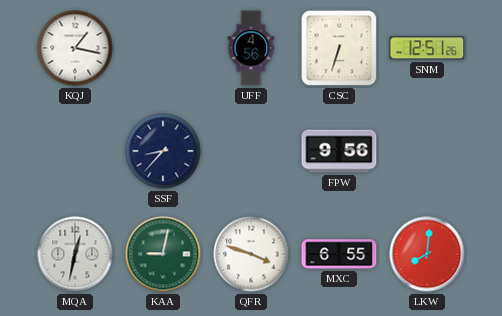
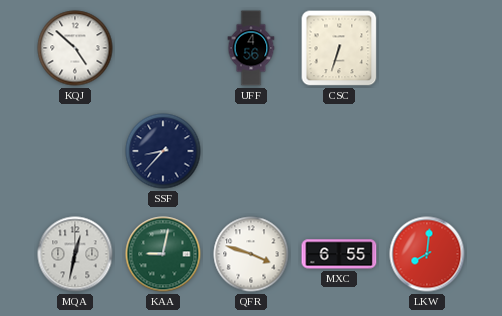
KQJ: 1:17 -> 4:52
SNM: 12:51 -> none
FPW: 9:56 -> none
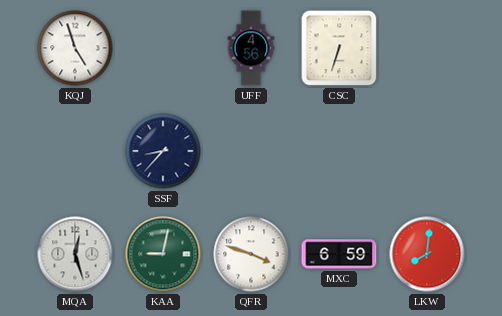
KQJ: 4:52 -> 4:57
MQA: 12:32 -> 12:27
MXC: 6:55 -> 6:59
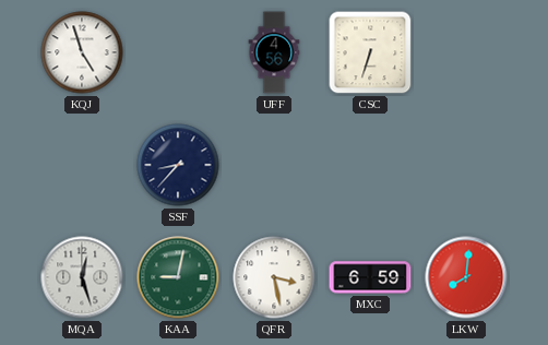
QFR: 3:48 -> 3:28
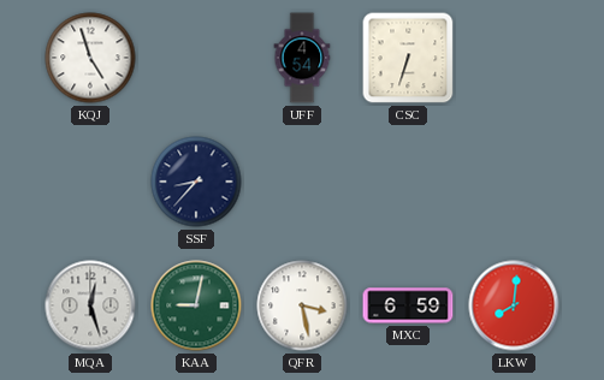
UFF: 4:56 -> 4:54
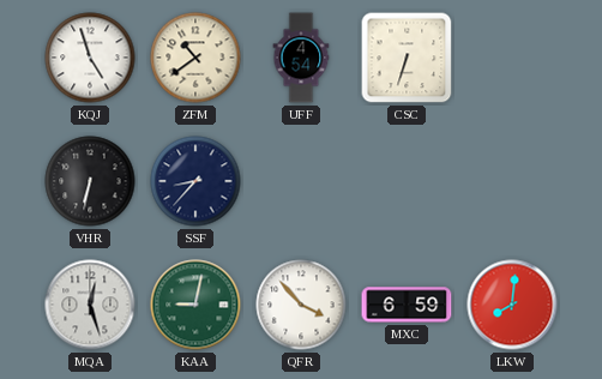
ZFM: none -> 10:39
VHR: none -> 6:32
QFR: 3:28 -> 3:53
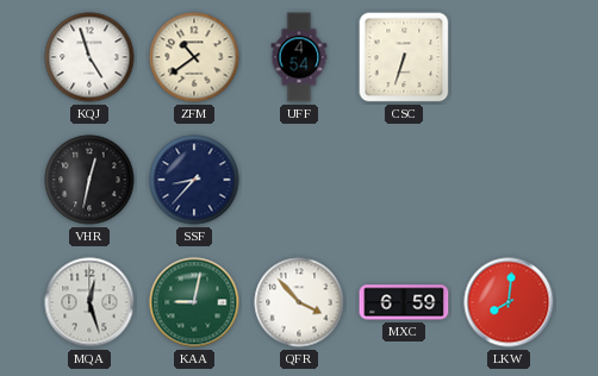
VHR: 6:32 -> 12:32
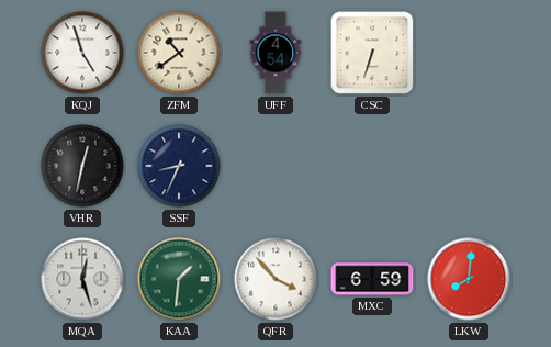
SSF: 8:37 -> 8:34
KAA: 9:02 -> 1:31
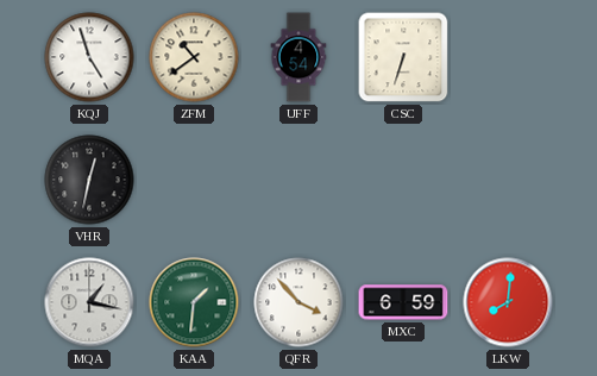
SSF: 8:34 -> none
MQA: 12:27 -> 1:17
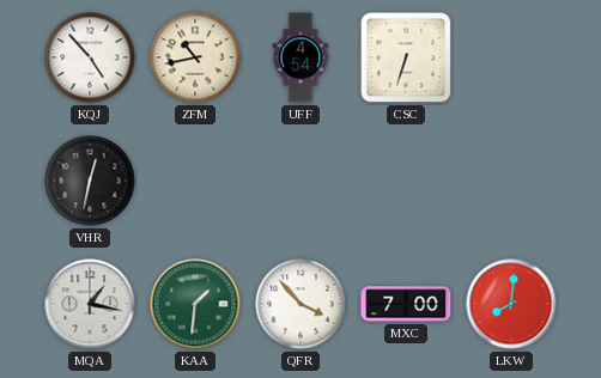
KQJ: 4:57 -> 4:53
ZFM: 10:39 -> 10:43
MXC: 6:59 -> 7:00
